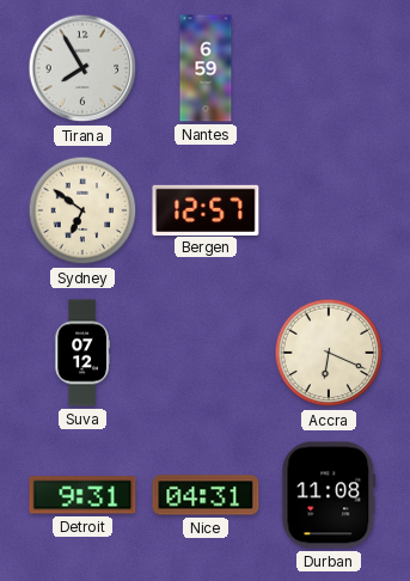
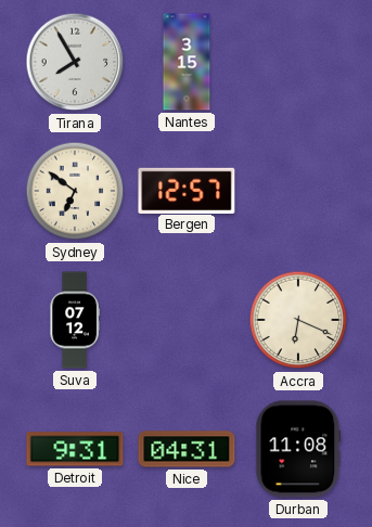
Nantes: 6:59 -> 3:15
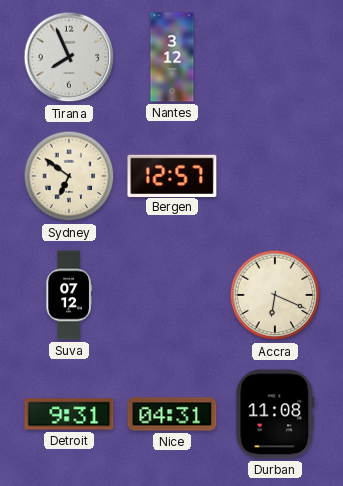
Tirana: 7:55 -> 7:56
Nantes: 3:15 -> 3:12
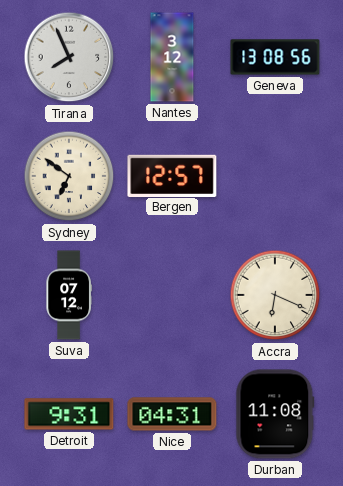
Geneva: none -> 13:08
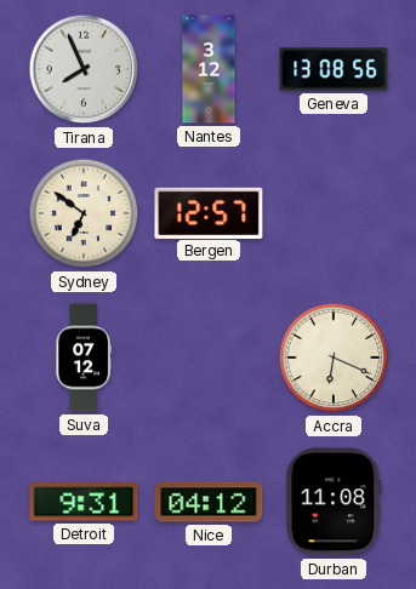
Nice: 04:31 -> 04:12
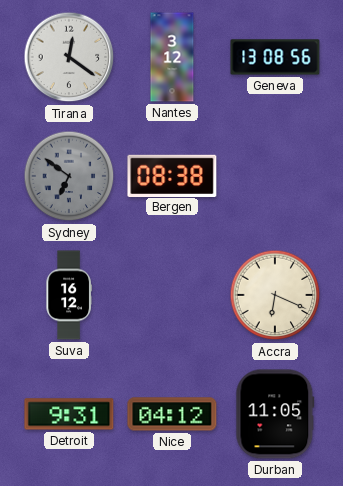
Tirana: 7:56 -> 12:21
Sydney dial: cream -> grey
Bergen: 12:57 -> 08:38
Suva: 07:12 -> 16:12
Durban: 11:08 -> 11:05
